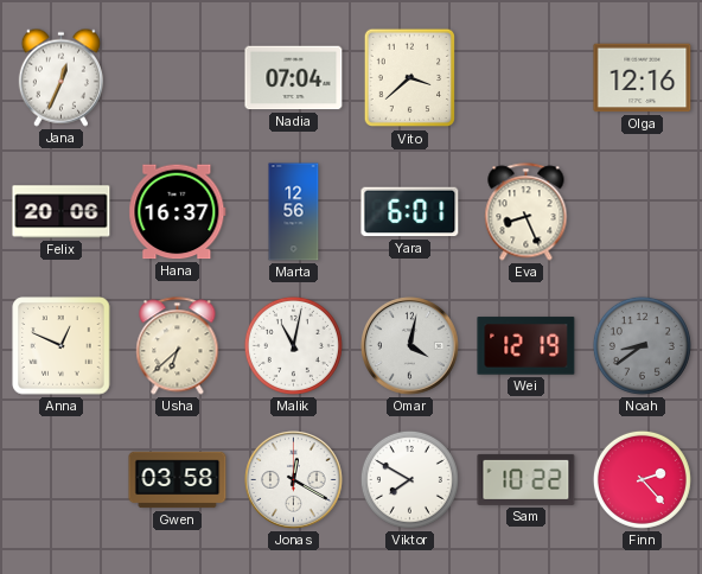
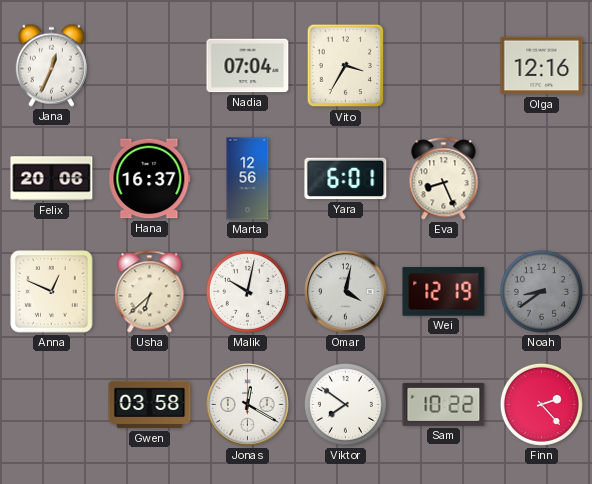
Vito: 3:38 -> 3:35
Malik: 11:02 -> 10:02
Viktor: 7:50 -> 7:51
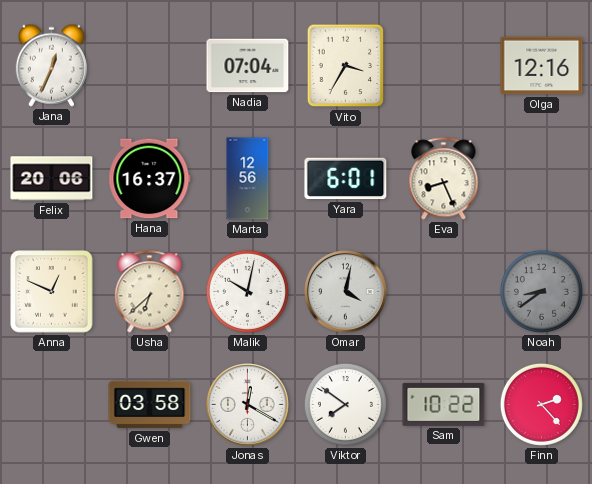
Wei: 12:19 -> none
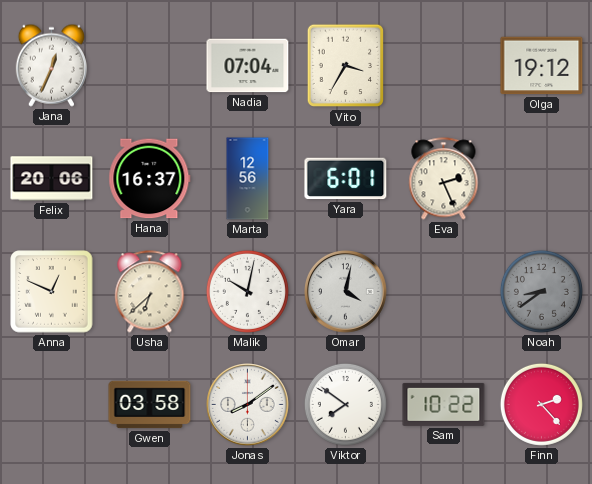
Olga: 12:16 -> 19:12
Eva: 8:26 -> 2:26
Jonas: 12:20 -> 8:09
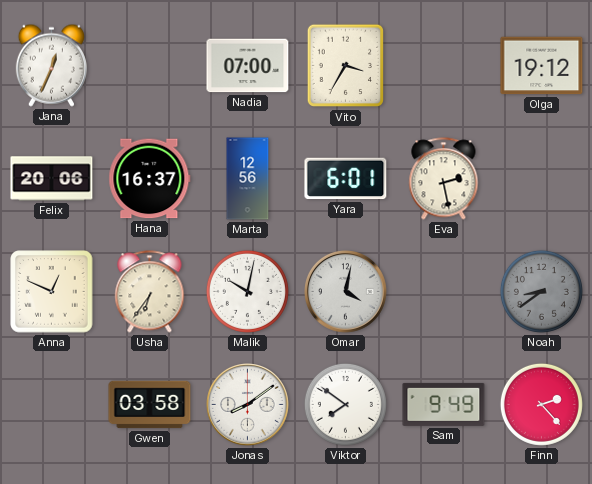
Nadia: 07:04 -> 07:00
Eva: 2:26 -> 2:28
Usha: 6:38 -> 6:36
Sam: 10:22 -> 9:49
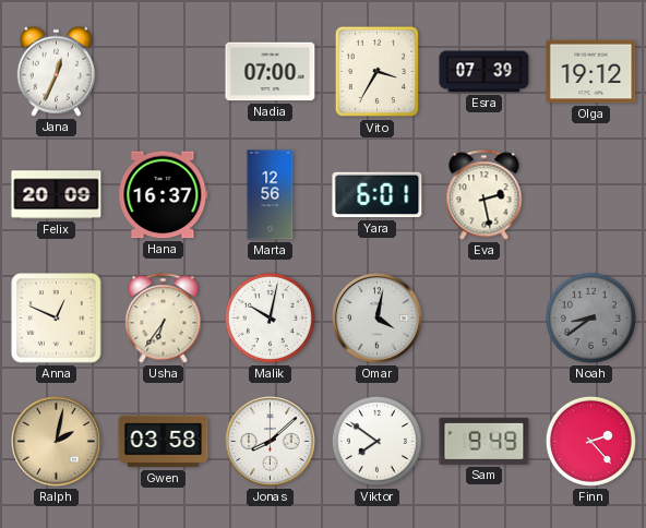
Esra: none -> 07:39
Felix: 20:06 -> 20:09
Ralph: none -> 2:02
Jonas: 8:09 -> 8:08
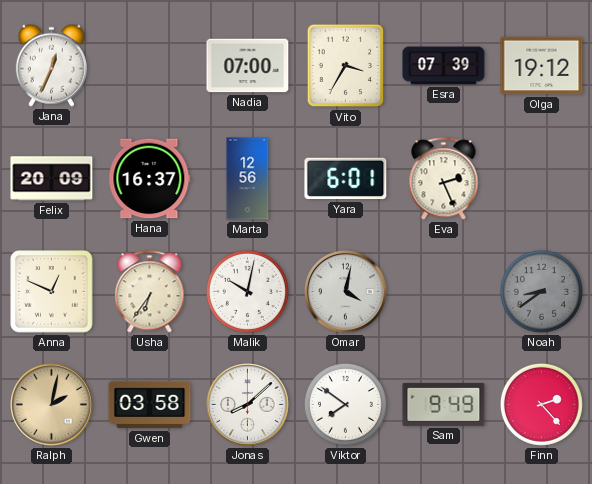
Eva: 2:28 -> 2:26
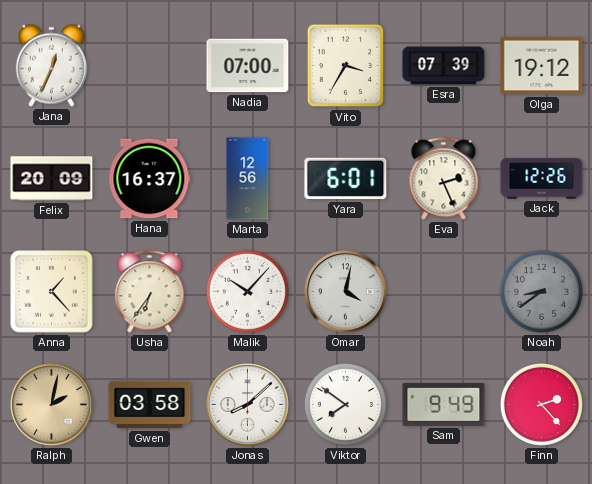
Jack: none -> 12:26
Anna: 12:49 -> 1:23
Malik: 10:02 -> 10:07
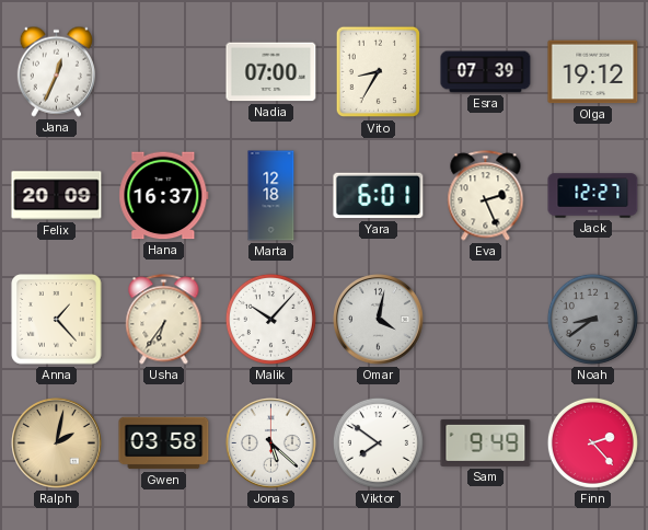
Vito: 3:35 -> 8:35
Marta: 12:56 -> 12:18
Jack: 12:26 -> 12:27
Jonas: 8:08 -> 5:22
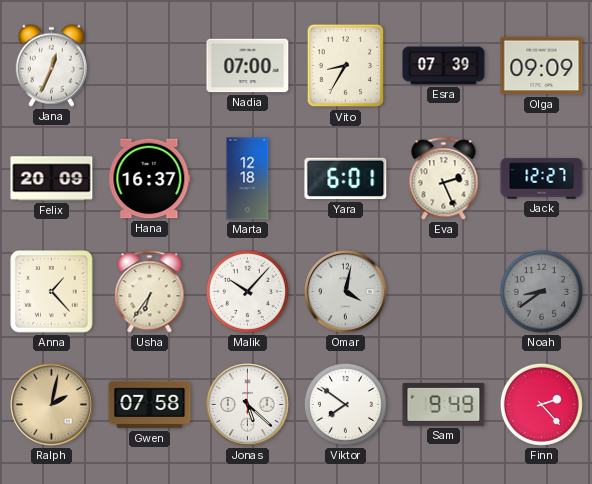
Olga: 19:12 -> 09:09
Gwen: 03:58 -> 07:58
